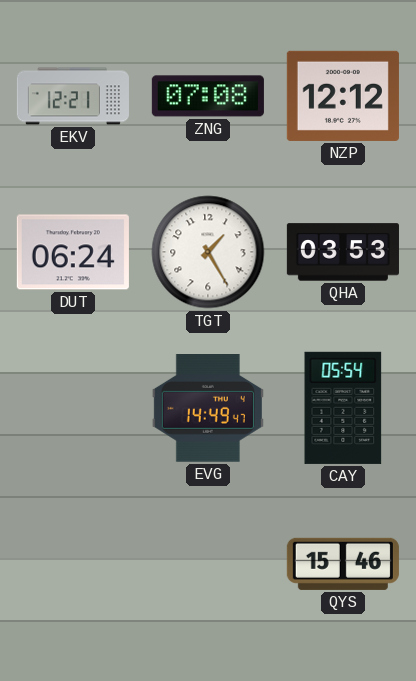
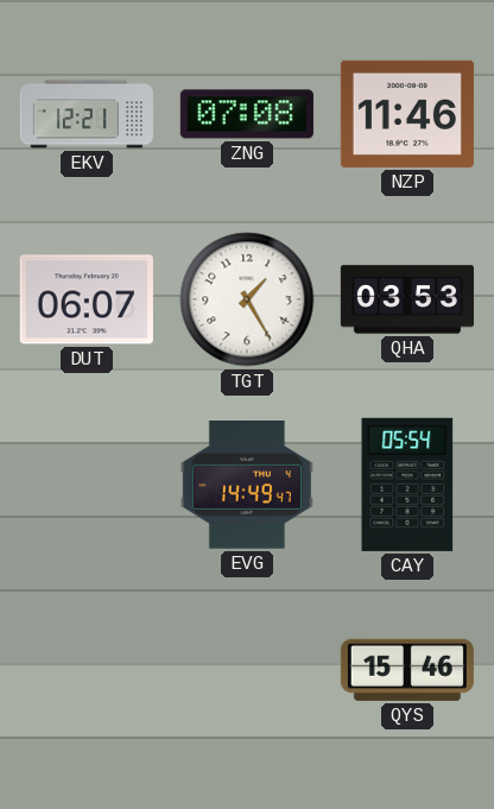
NZP: 12:12 -> 11:46
DUT: 06:24 -> 06:07
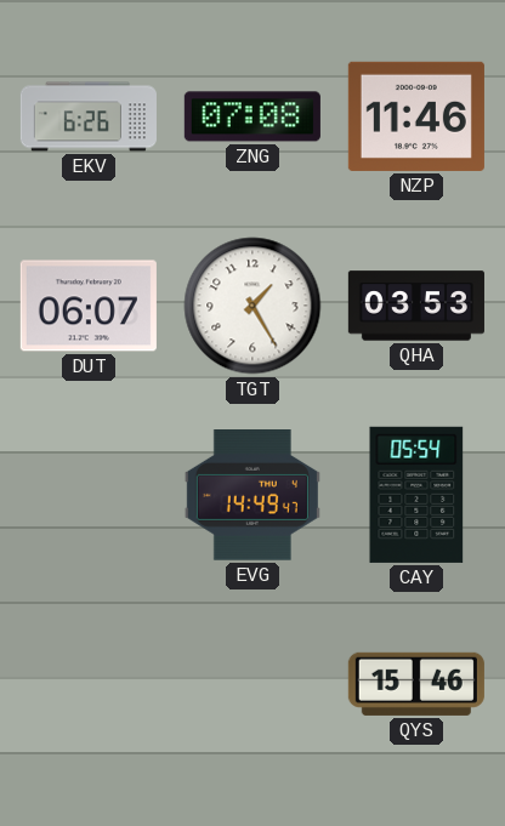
EKV: 12:21 -> 6:26
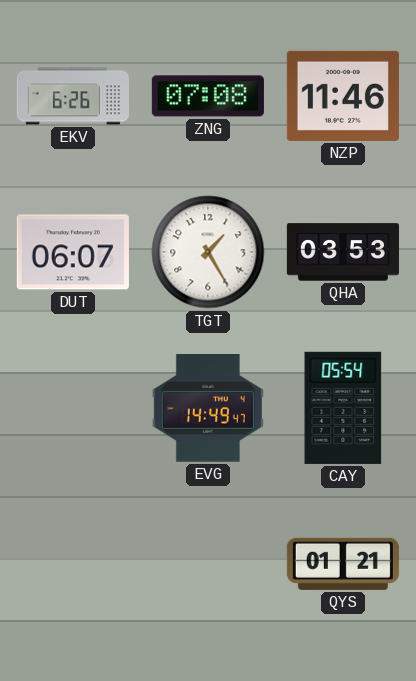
QYS: 15:46 -> 01:21
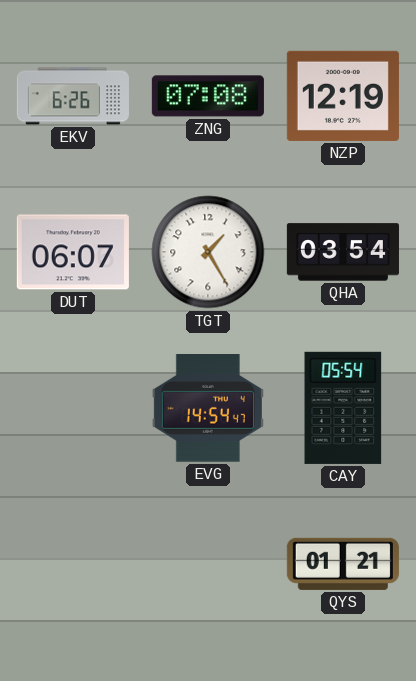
NZP: 11:46 -> 12:19
QHA: 03:53 -> 03:54
EVG: 14:49 -> 14:54
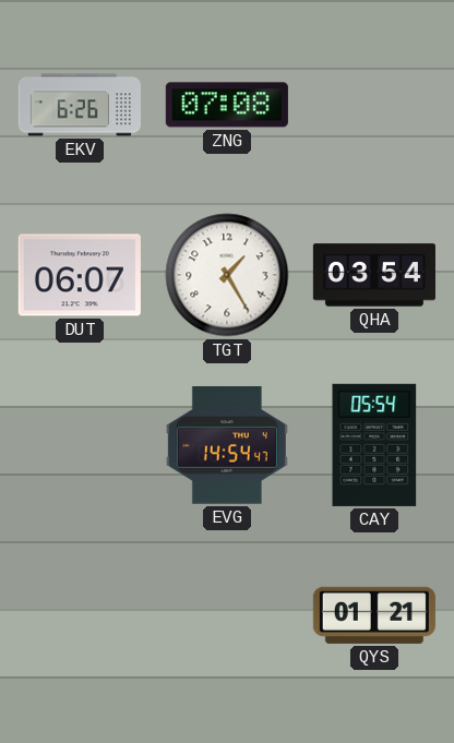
NZP: 12:19 -> none
